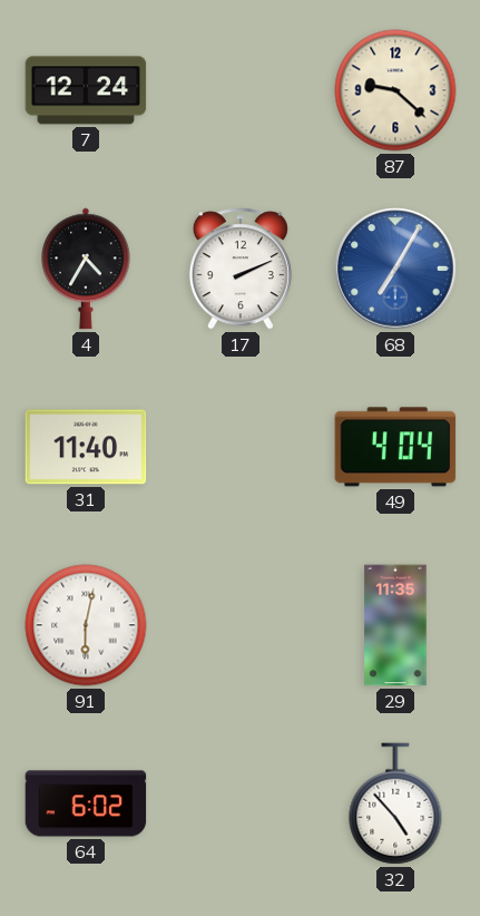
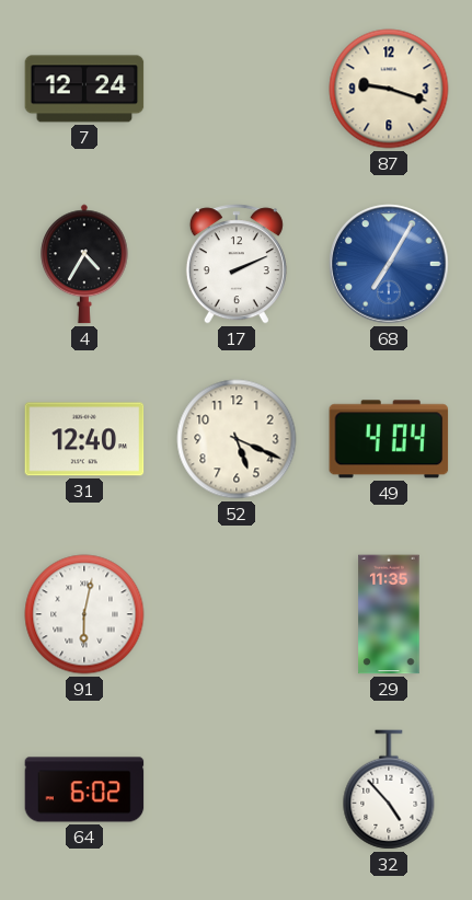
87: 9:22 -> 9:18
31: 11:40 -> 12:40
52: none -> 5:19
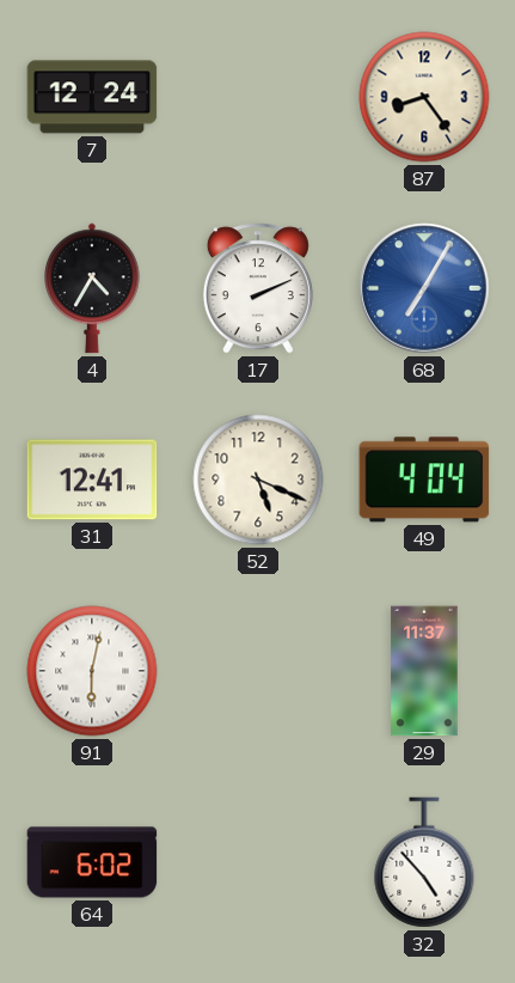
87: 9:18 -> 8:24
31: 12:40 -> 12:41
29: 11:35 -> 11:37
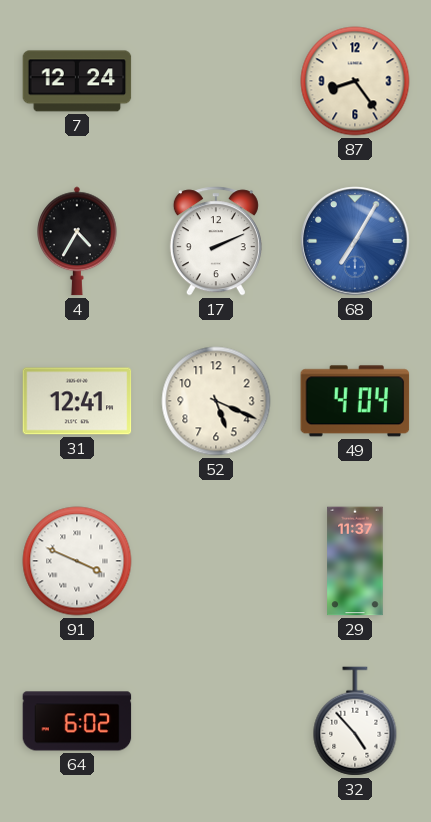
91: 6:02 -> 3:49
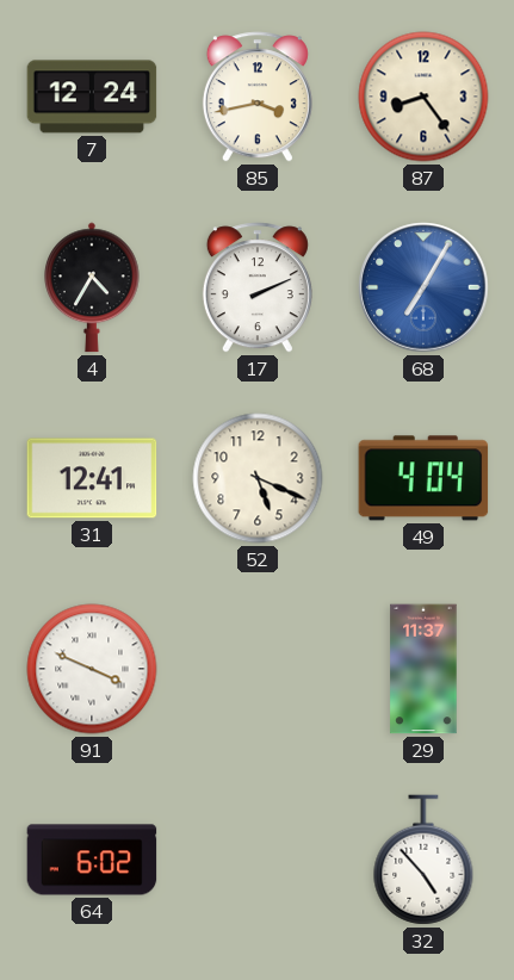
85: none -> 3:43
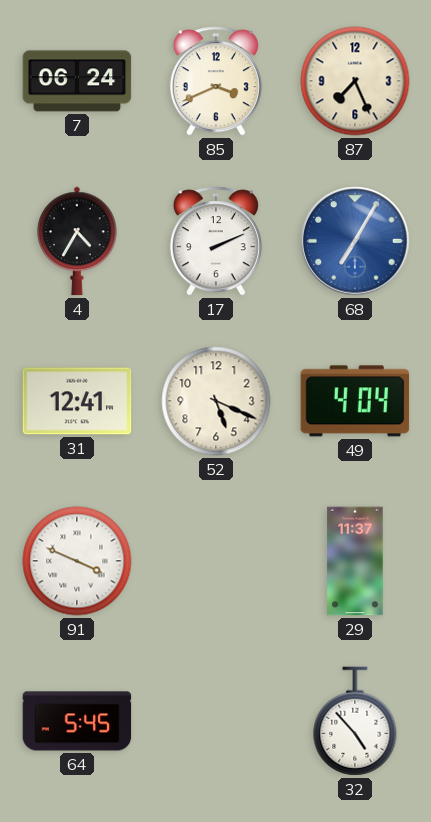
7: 12:24 -> 06:24
85: 3:43 -> 3:41
87: 8:24 -> 7:26
64: 6:02 -> 5:45
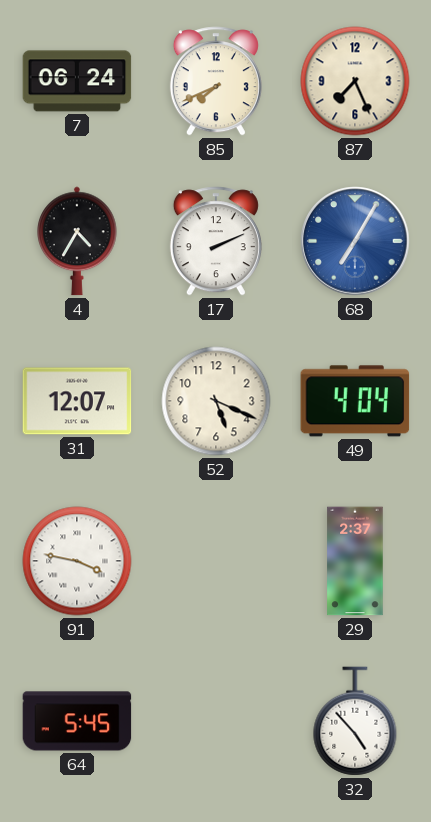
85: 3:41 -> 7:41
31: 12:41 -> 12:07
91: 3:49 -> 3:47
29: 11:37 -> 2:37
